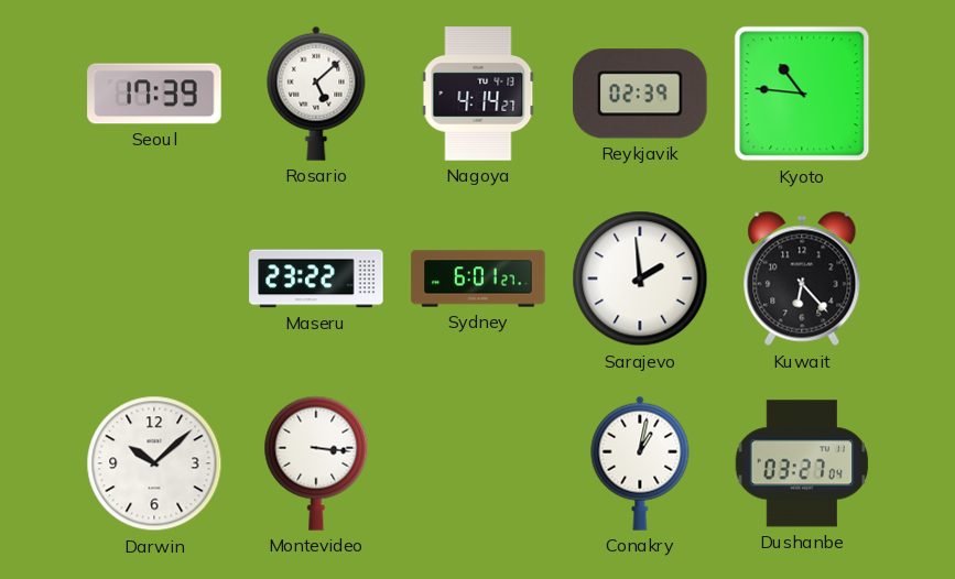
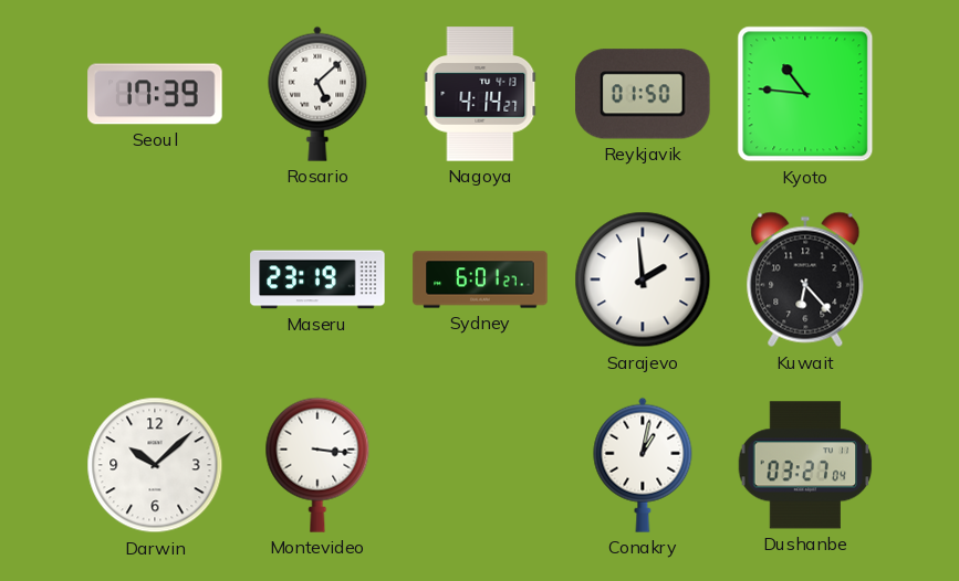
Reykjavik: 02:39 -> 01:50
Maseru: 23:22 -> 23:19
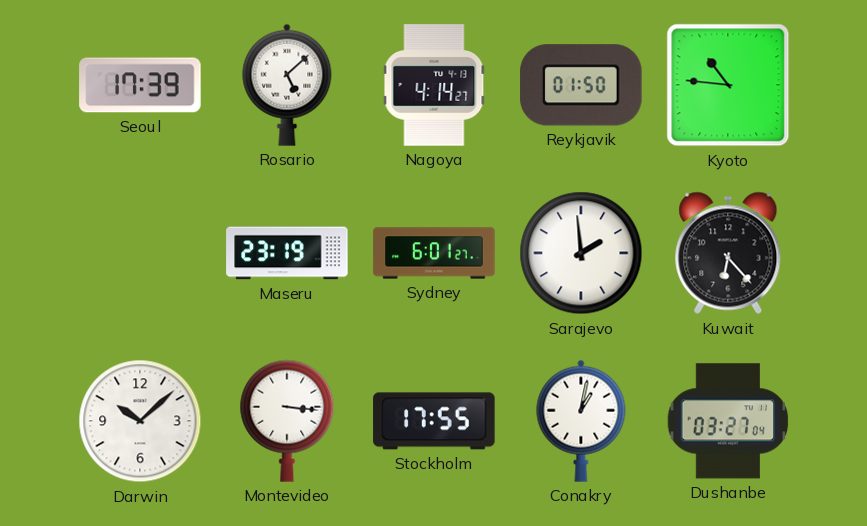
Stockholm: none -> 17:55
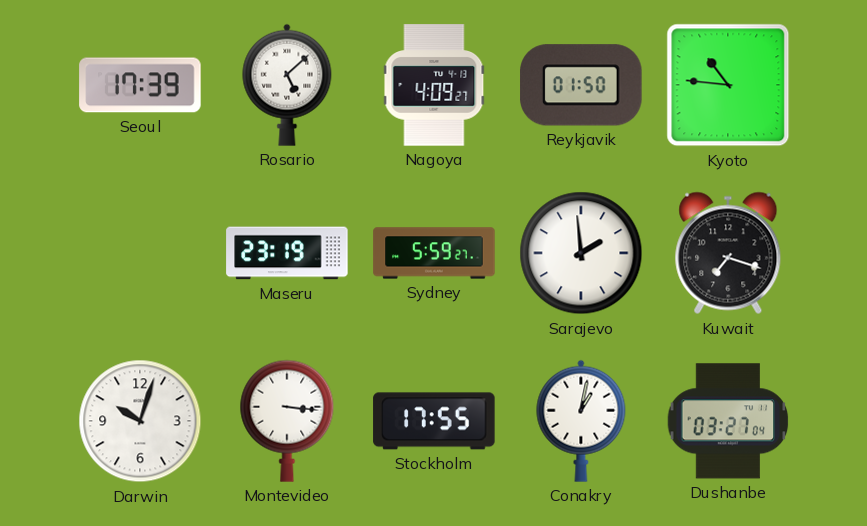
Nagoya: 4:14 -> 4:09
Sydney: 6:01 -> 5:59
Kuwait: 6:23 -> 7:18
Darwin: 10:08 -> 10:03
